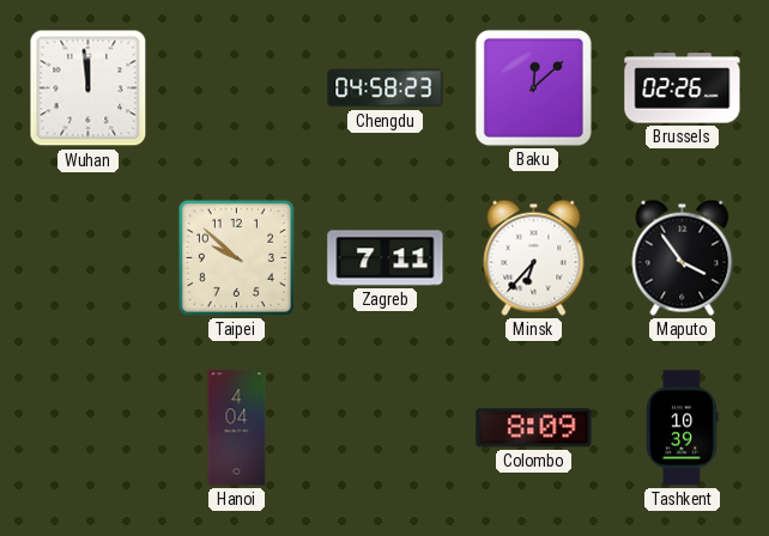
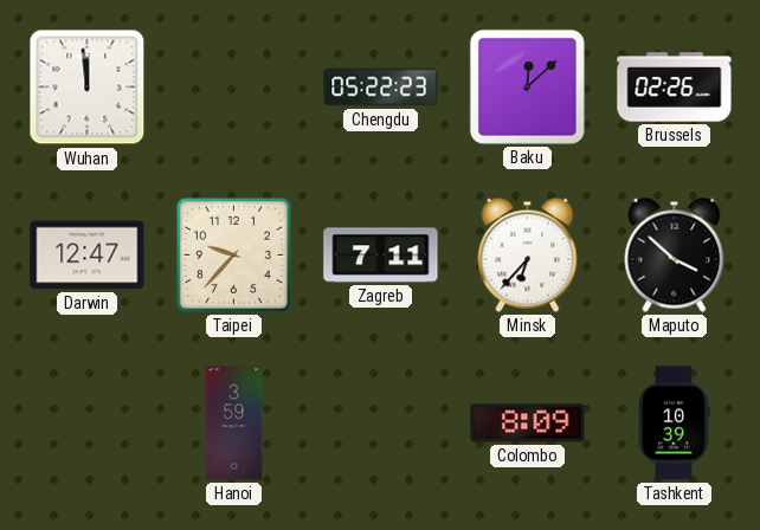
Chengdu: 04:58 -> 05:22
Darwin: none -> 12:47
Taipei: 9:52 -> 9:37
Maputo: 3:54 -> 3:52
Hanoi: 4:04 -> 3:59
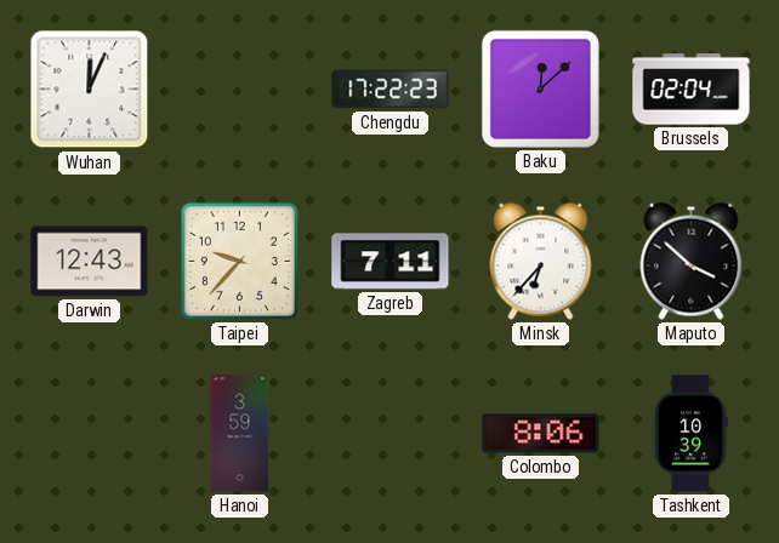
Wuhan: 11:59 -> 12:04
Chengdu: 05:22 -> 17:22
Brussels: 02:26 -> 02:04
Darwin: 12:47 -> 12:43
Colombo: 8:09 -> 8:06
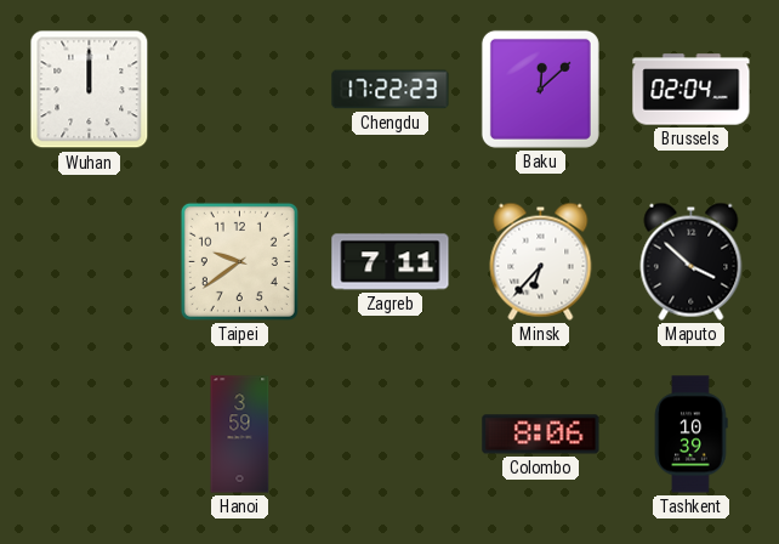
Wuhan: 12:04 -> 12:00
Darwin: 12:43 -> none
Taipei: 9:37 -> 9:39
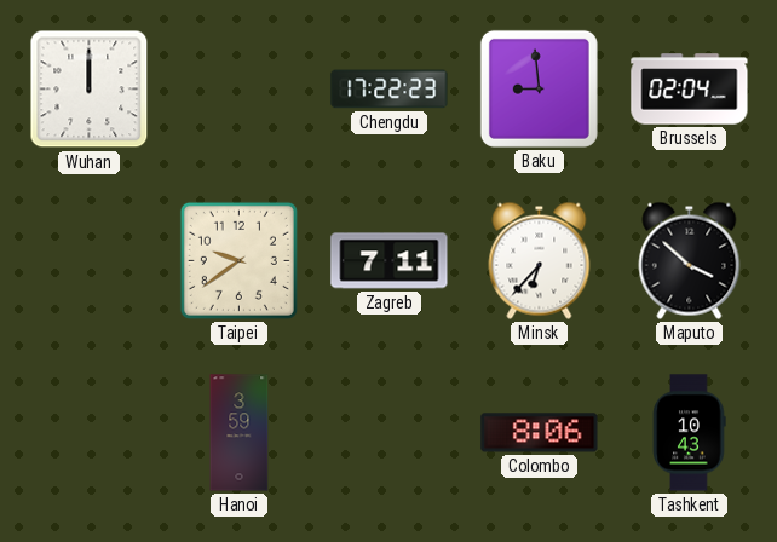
Baku: 12:08 -> 8:59
Tashkent: 10:39 -> 10:43
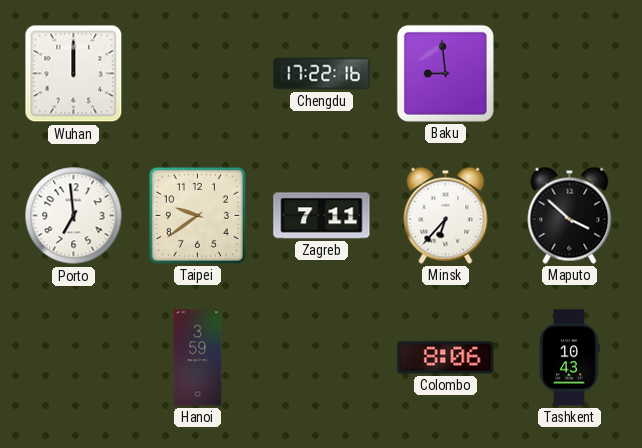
Chengdu: 17:22:23 -> 17:22:16
Brussels: 02:04 -> none
Porto: none -> 6:59
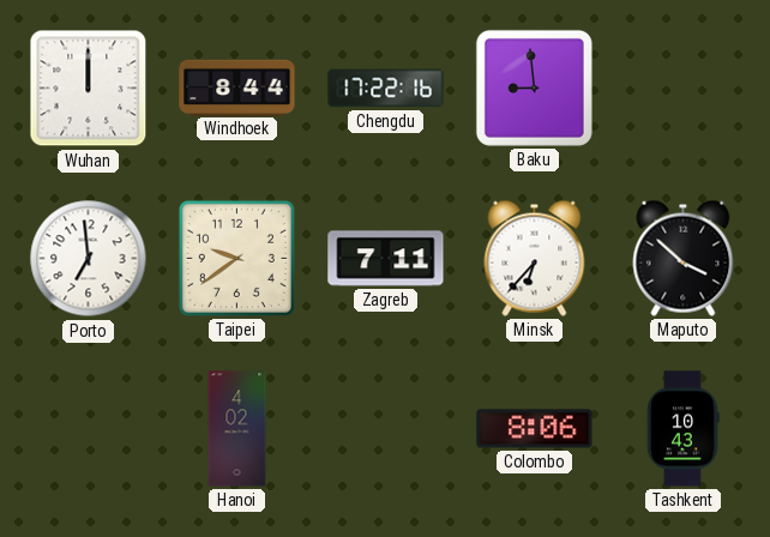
Windhoek: none -> 8:44
Hanoi: 3:59 -> 4:02
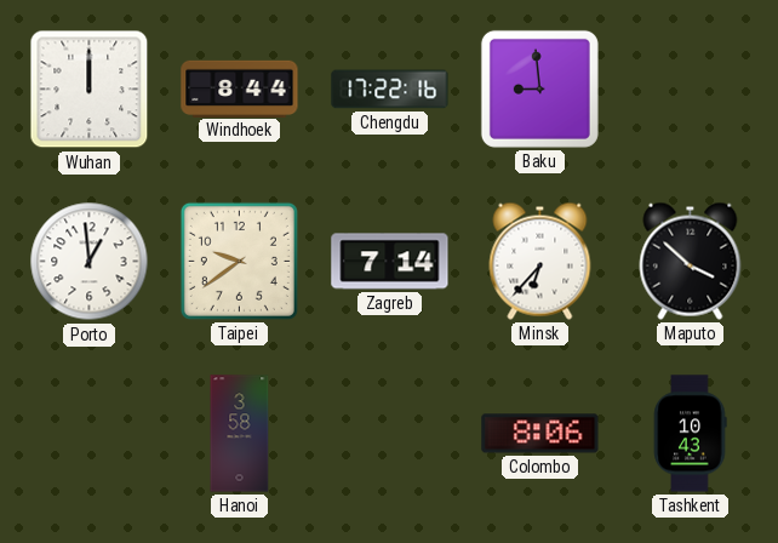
Porto: 6:59 -> 12:59
Zagreb: 7:11 -> 7:14
Hanoi: 4:02 -> 3:58
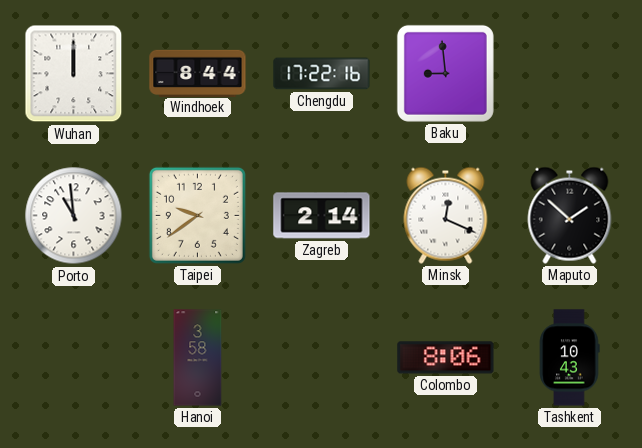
Porto: 12:59 -> 10:59
Zagreb: 7:14 -> 2:14
Minsk: 6:37 -> 12:19
Maputo: 3:52 -> 1:52
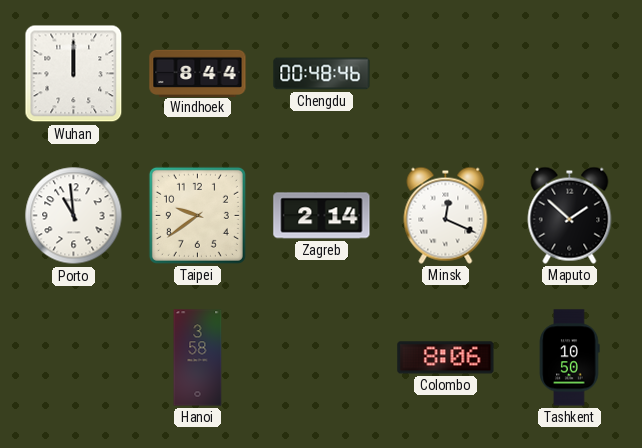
Chengdu: 17:22 -> 00:48
Baku: 8:59 -> none
Tashkent: 10:43 -> 10:50
